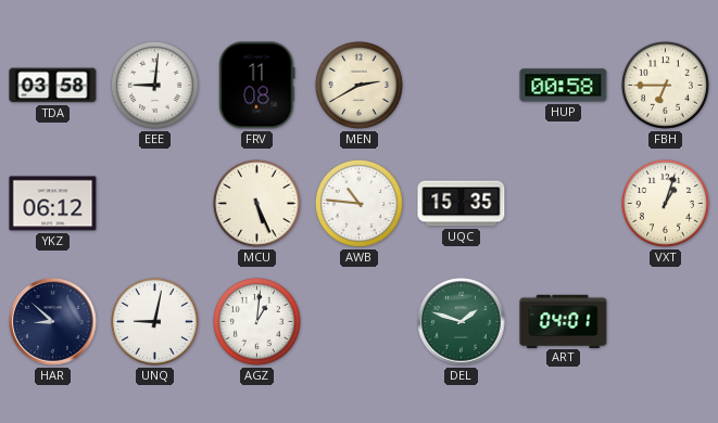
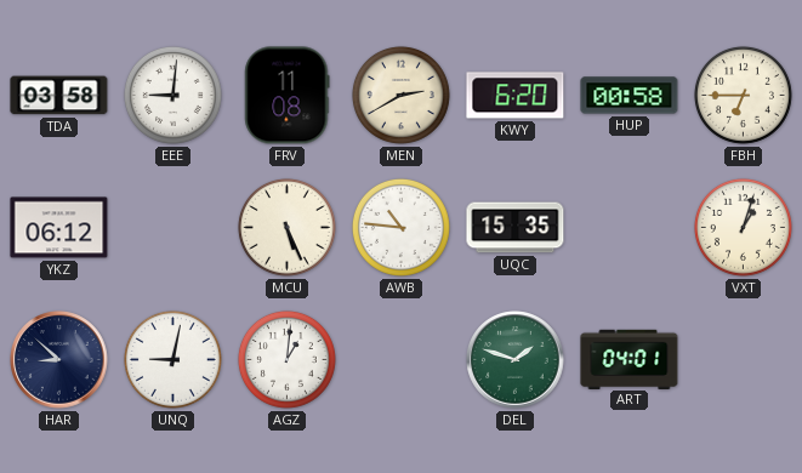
KWY: none -> 6:20
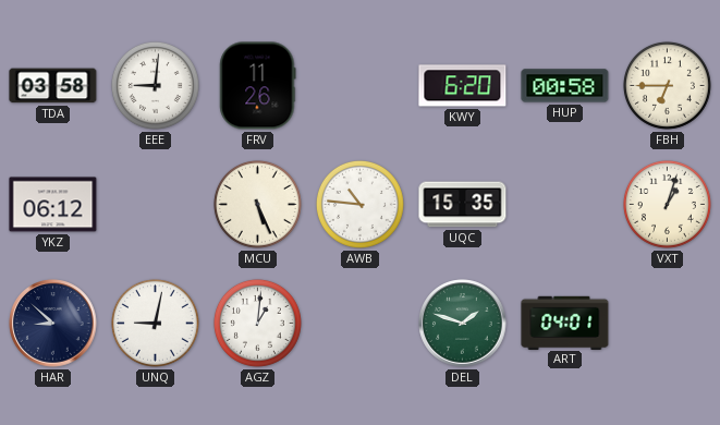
FRV: 11:08 -> 11:26
MEN: 2:40 -> none
